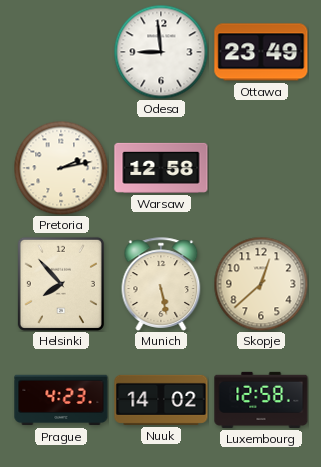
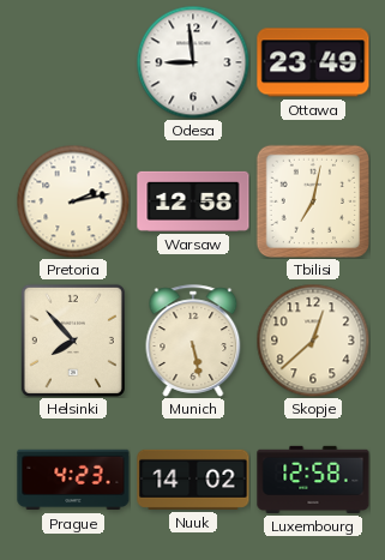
Tbilisi: none -> 7:02
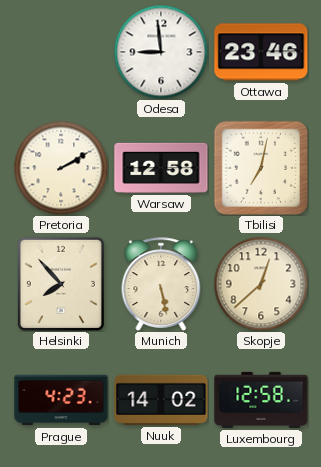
Ottawa: 23:49 -> 23:46
Pretoria: 2:13 -> 2:10
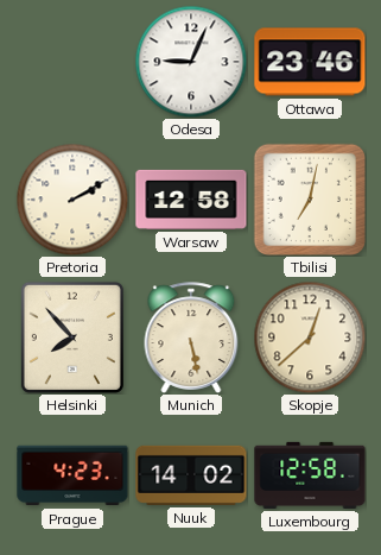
Odesa: 8:59 -> 9:04
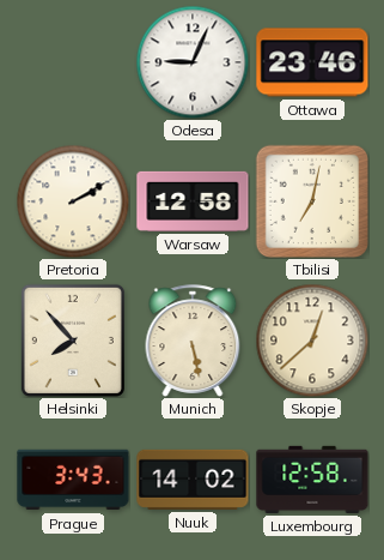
Prague: 4:23 -> 3:43
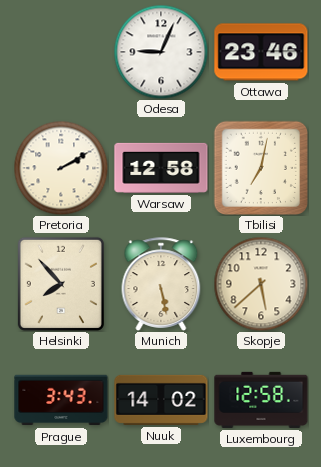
Skopje: 12:38 -> 5:38
